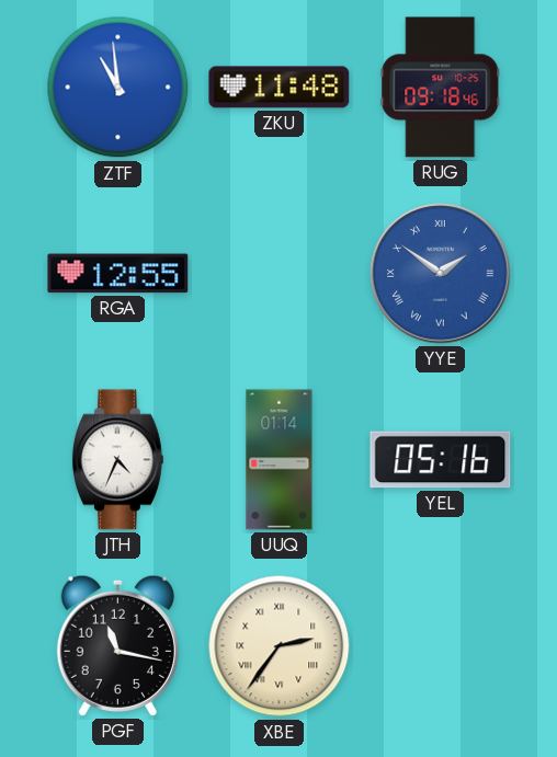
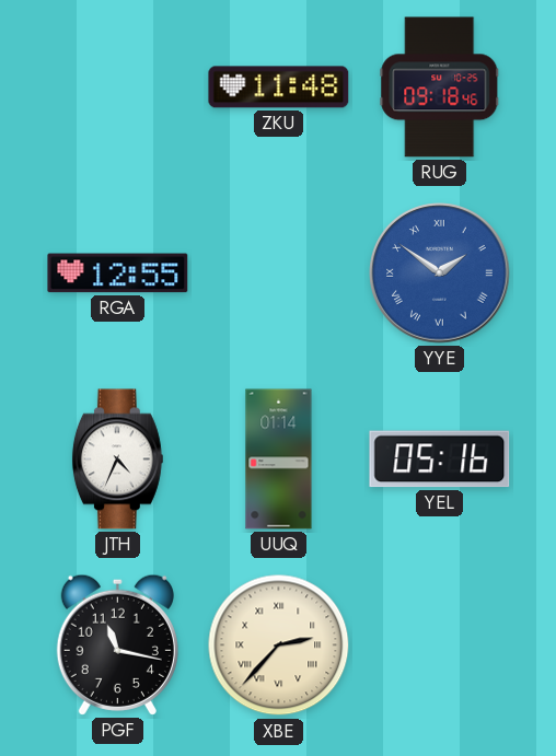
ZTF: 10:59 -> none
XBE: 2:36 -> 2:37
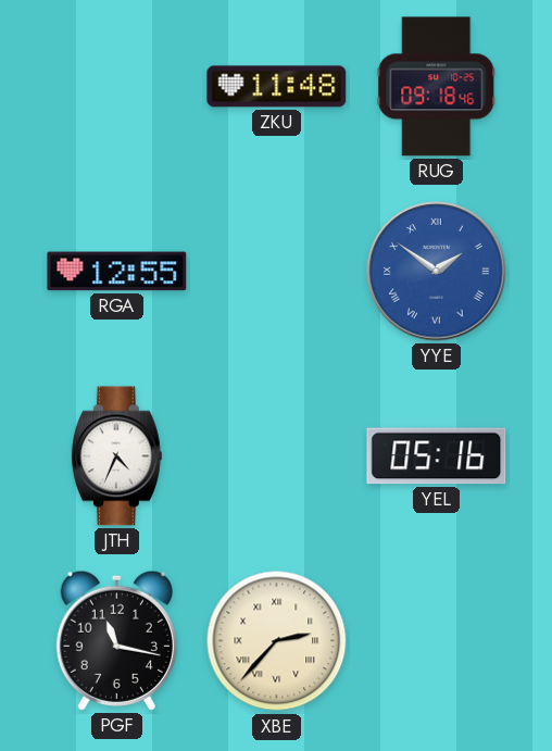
UUQ: 01:14 -> none
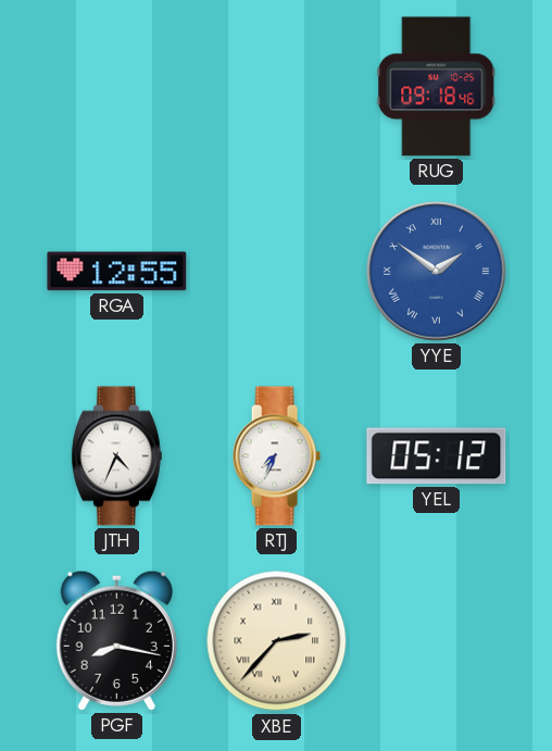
ZKU: 11:48 -> none
RTJ: none -> 7:34
YEL: 05:16 -> 05:12
PGF: 11:17 -> 8:17
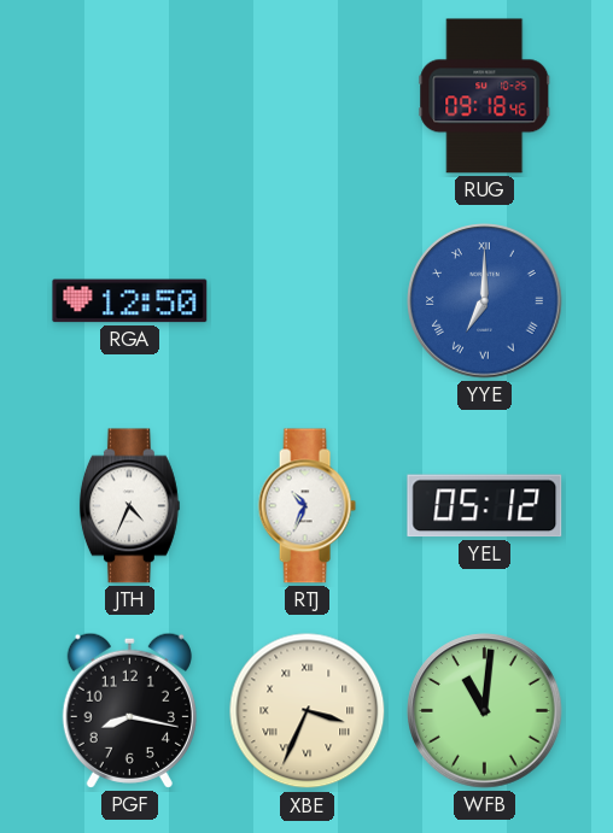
RGA: 12:55 -> 12:50
YYE: 1:51 -> 7:00
RTJ: 7:34 -> 10:34
XBE: 2:37 -> 3:34
WFB: none -> 11:01
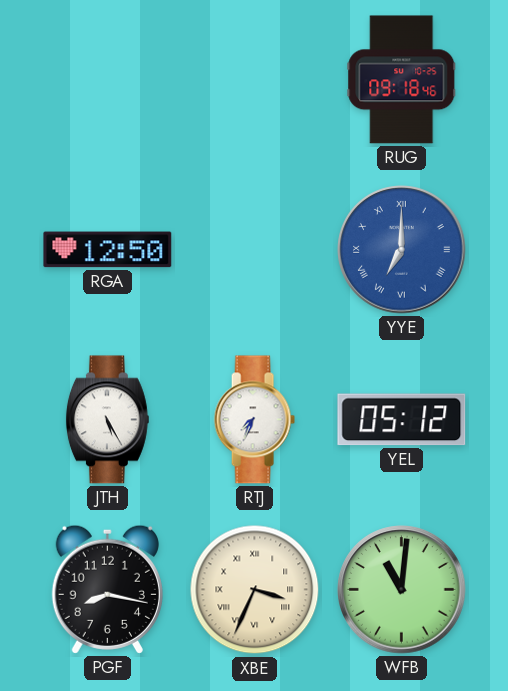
JTH: 4:34 -> 5:25
RTJ: 10:34 -> 7:34
